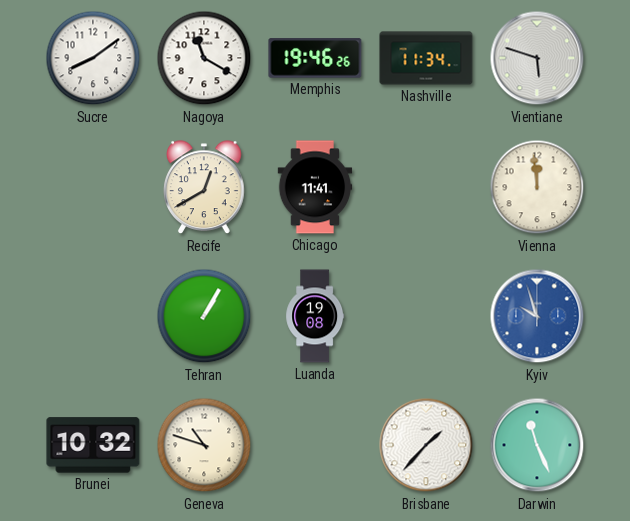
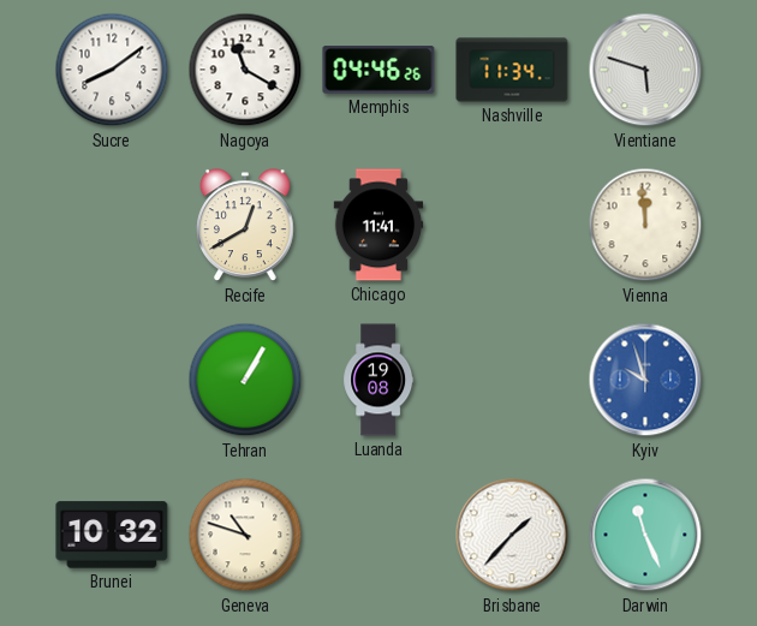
Memphis: 19:46 -> 04:46
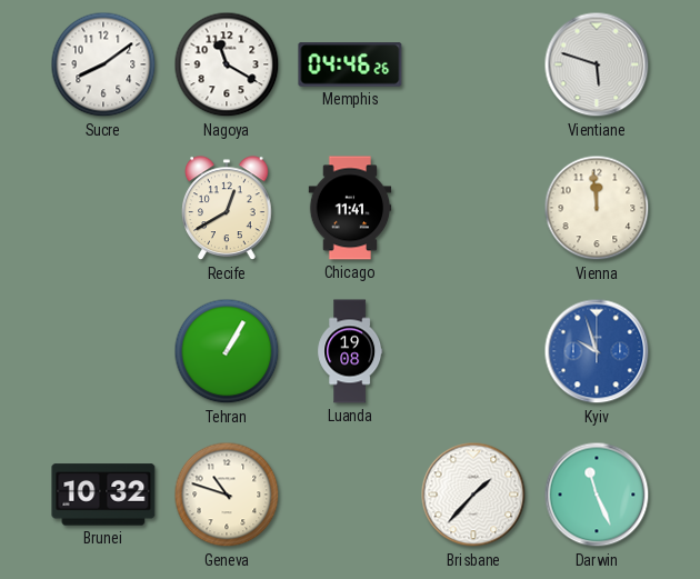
Nashville: 11:34 -> none
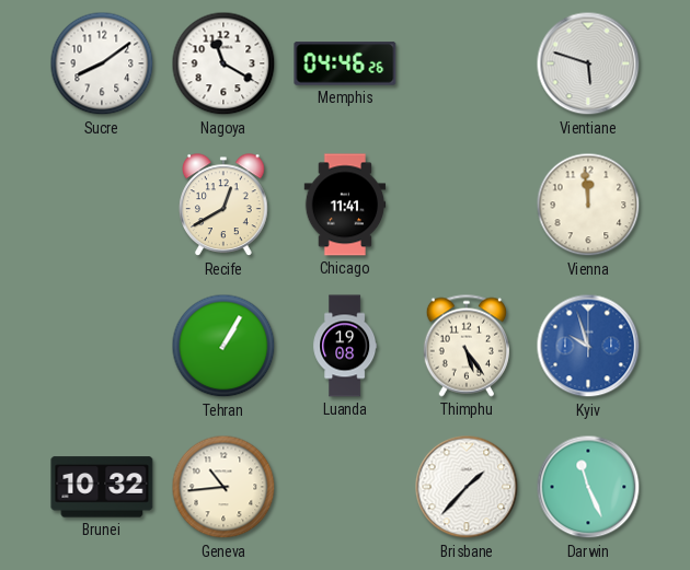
Thimphu: none -> 5:24
Geneva: 10:48 -> 10:44
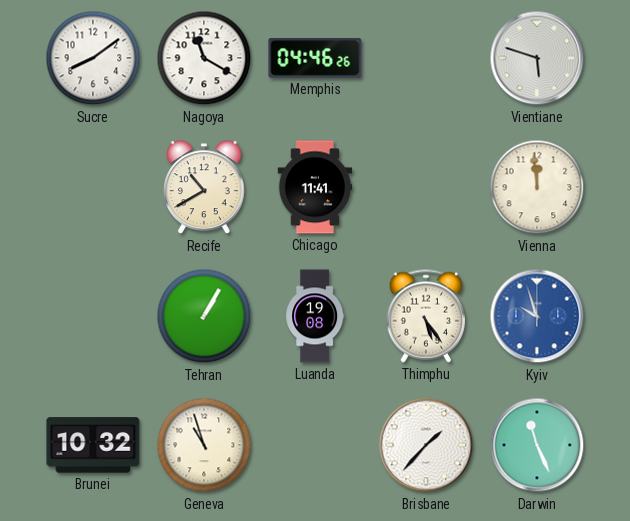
Recife: 12:40 -> 10:40
Geneva: 10:44 -> 10:57
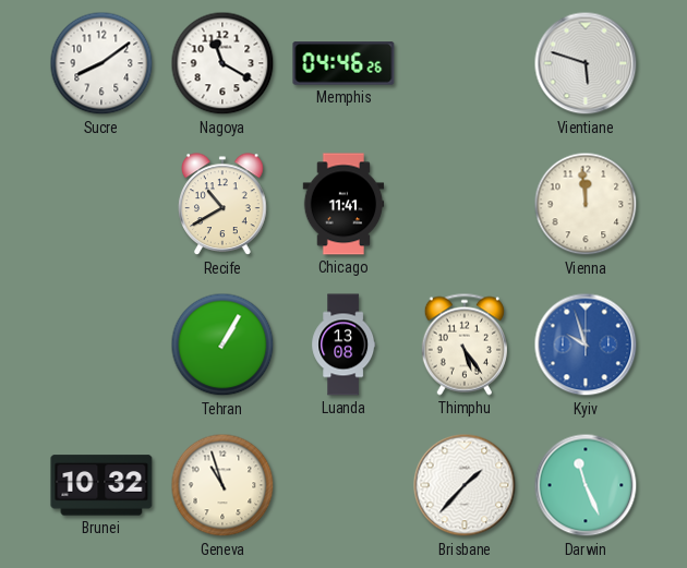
Luanda: 19:08 -> 13:08
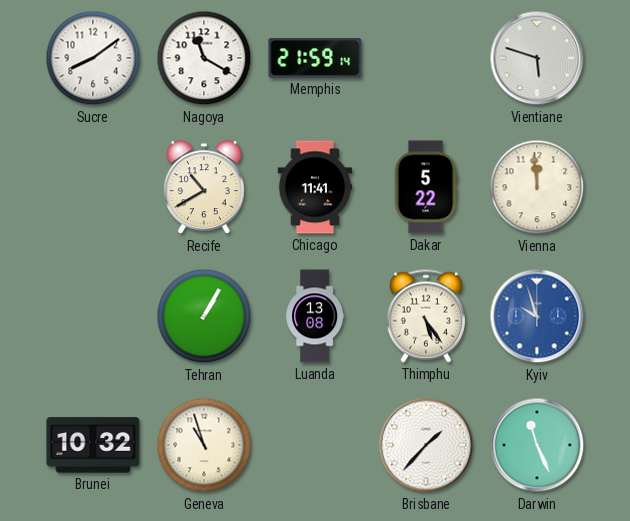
Memphis: 04:46 -> 21:59
Dakar: none -> 5:22
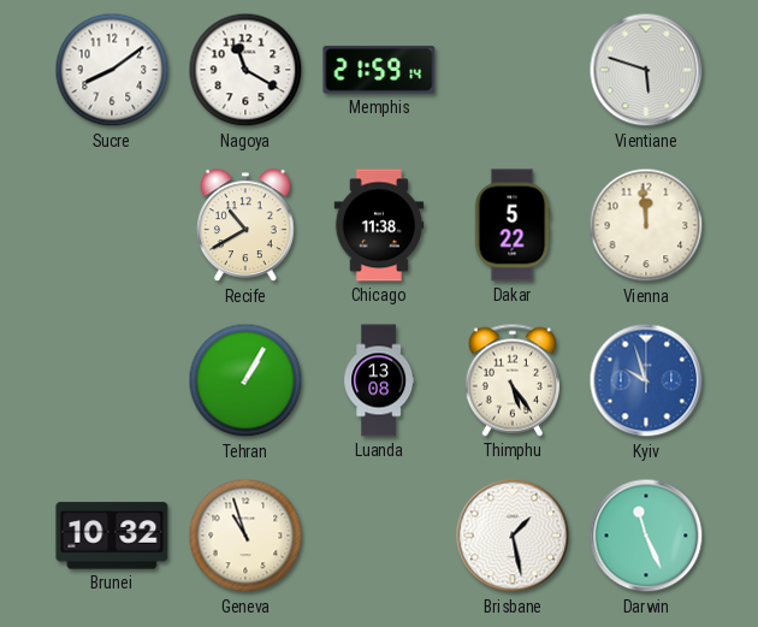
Chicago: 11:41 -> 11:38
Brisbane: 1:37 -> 1:28
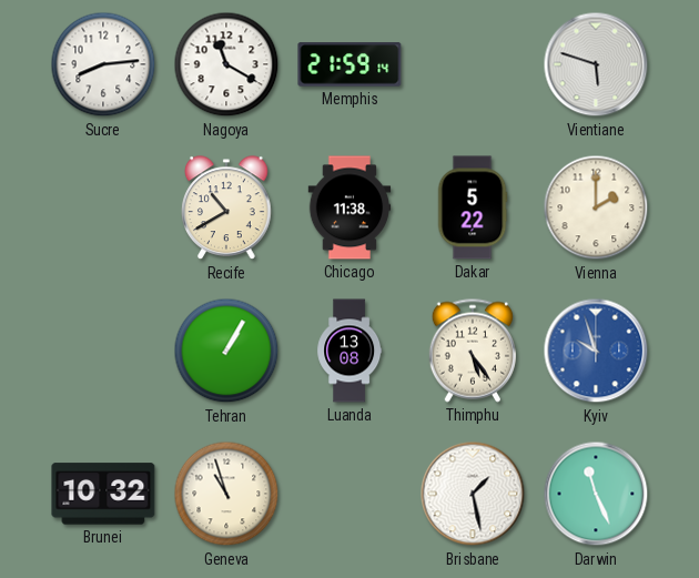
Sucre: 8:09 -> 8:14
Vienna: 11:59 -> 2:00
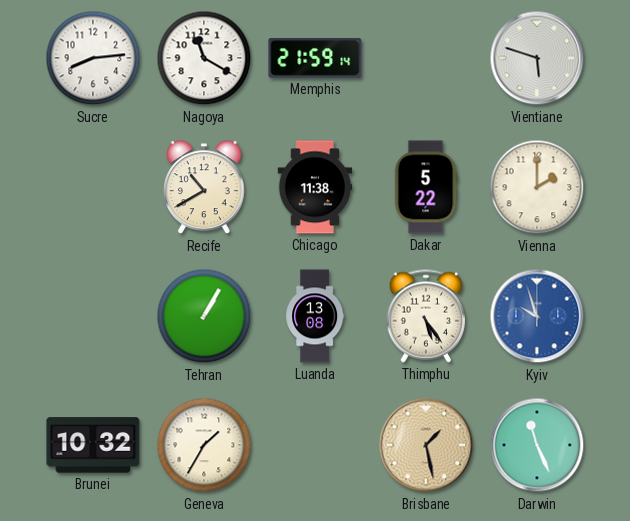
Geneva: 10:57 -> 1:35
Brisbane dial: white -> champagne
